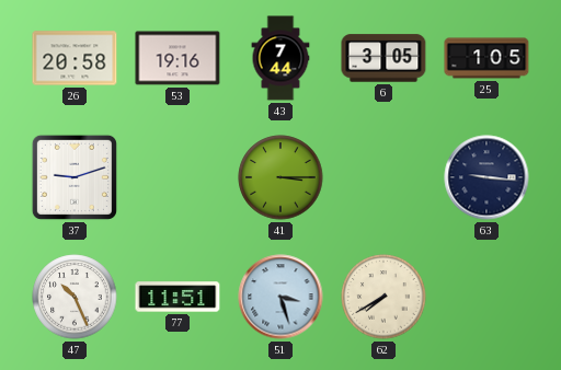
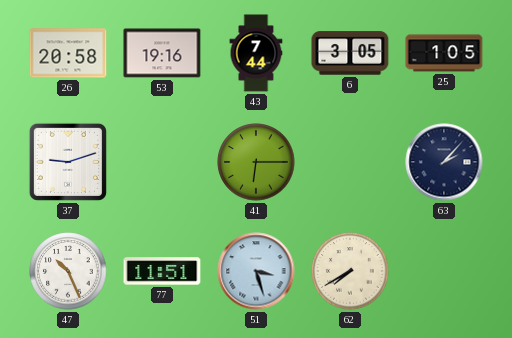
41: 3:15 -> 6:15
63: 9:16 -> 2:07
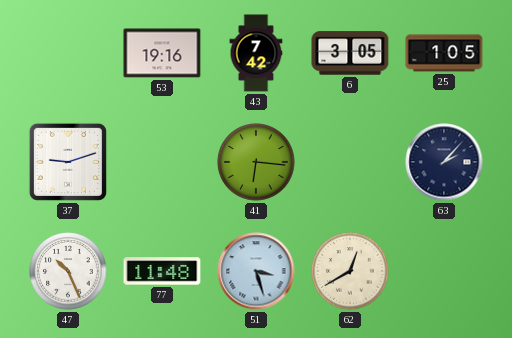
26: 20:58 -> none
43: 7:44 -> 7:42
41: 6:15 -> 6:16
77: 11:51 -> 11:48
62: 7:40 -> 12:40
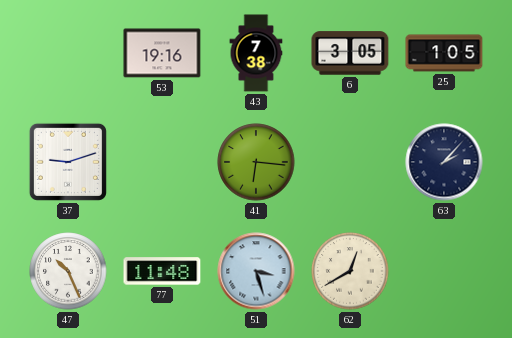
43: 7:42 -> 7:38
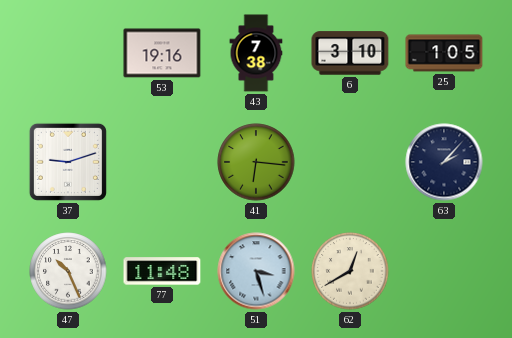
6: 3:05 -> 3:10
